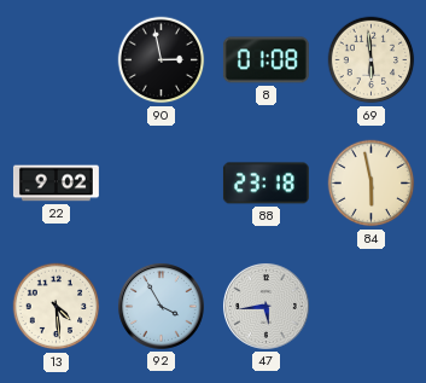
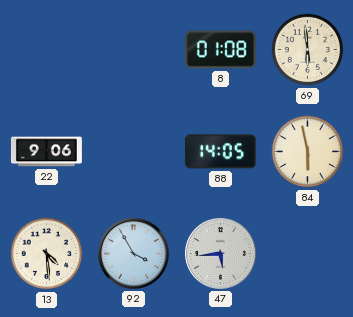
90: 2:58 -> none
22: 9:02 -> 9:06
88: 23:18 -> 14:05
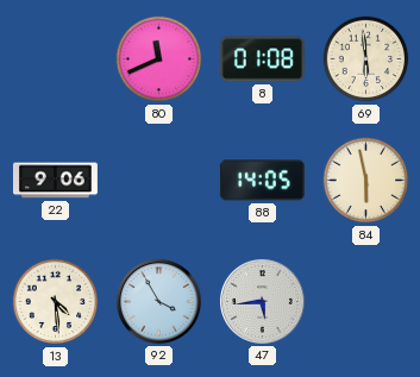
80: none -> 11:41
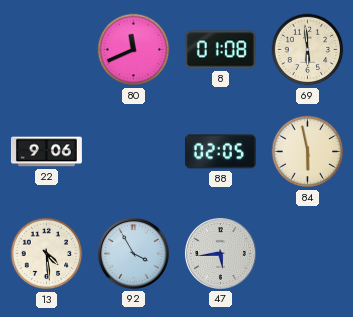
88: 14:05 -> 02:05
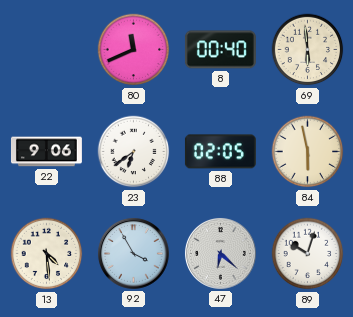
8: 01:08 -> 00:40
23: none -> 6:39
47: 5:44 -> 6:22
89: none -> 10:03
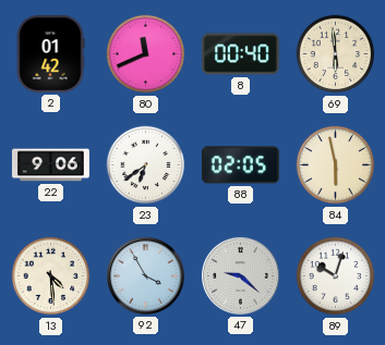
2: none -> 01:42
47: 6:22 -> 9:22
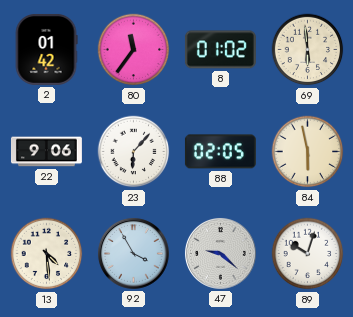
80: 11:41 -> 11:36
8: 00:40 -> 01:02
23: 6:39 -> 6:07
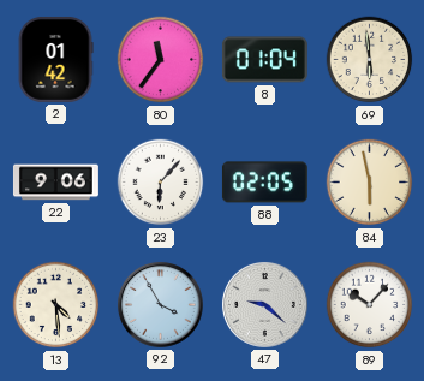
8: 01:02 -> 01:04
89: 10:03 -> 10:07
